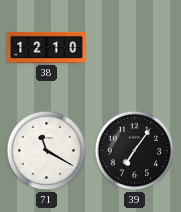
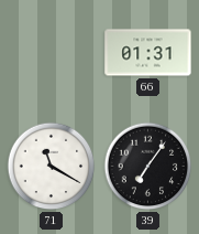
38: 12:10 -> none
66: none -> 01:31
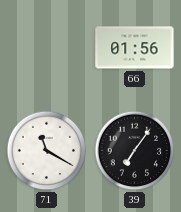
66: 01:31 -> 01:56
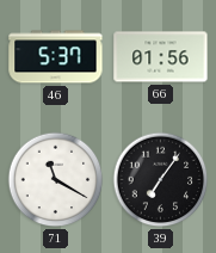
46: none -> 5:37
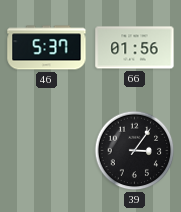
71: 11:20 -> none
39: 7:06 -> 3:06
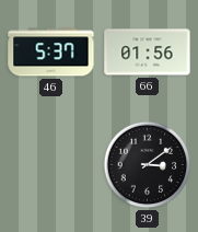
39: 3:06 -> 3:09
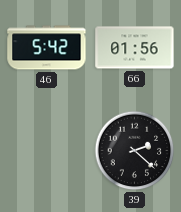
46: 5:37 -> 5:42
39: 3:09 -> 2:22
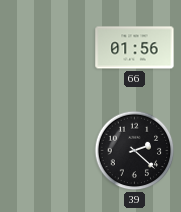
46: 5:42 -> none
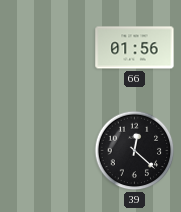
39: 2:22 -> 12:22
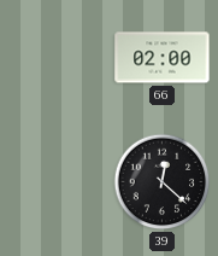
66: 01:56 -> 02:00
